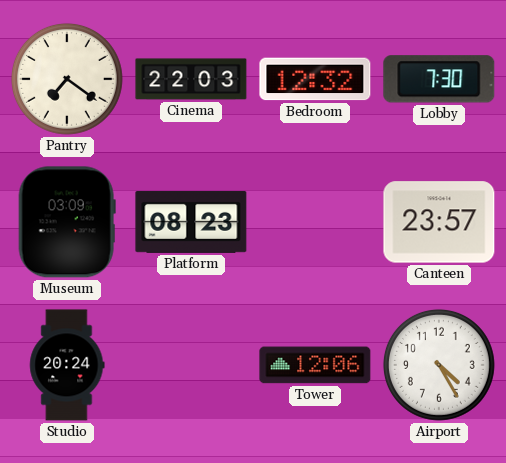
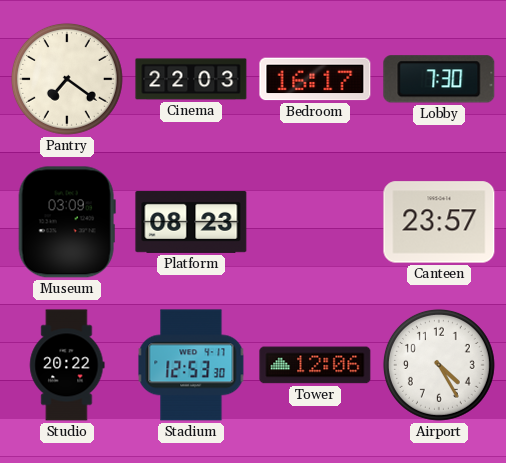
Bedroom: 12:32 -> 16:17
Studio: 20:24 -> 20:22
Stadium: none -> 12:53
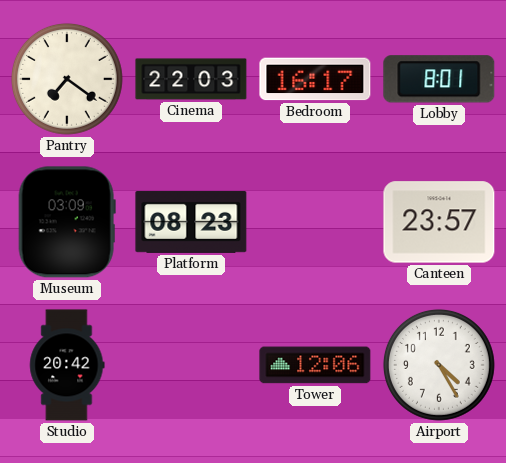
Lobby: 7:30 -> 8:01
Studio: 20:22 -> 20:42
Stadium: 12:53 -> none
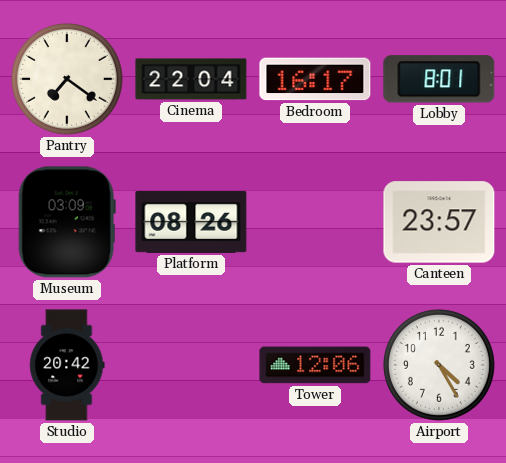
Cinema: 22:03 -> 22:04
Platform: 08:23 -> 08:26
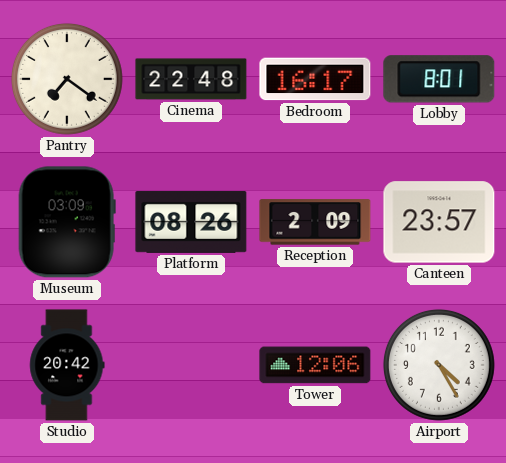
Cinema: 22:04 -> 22:48
Reception: none -> 2:09
